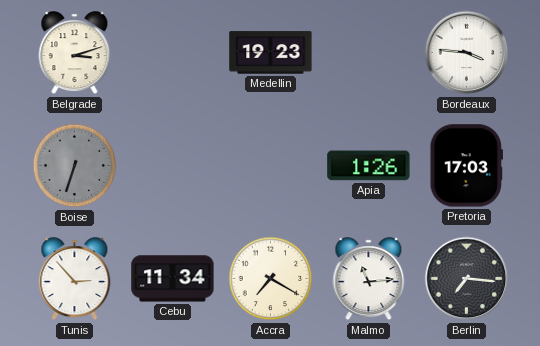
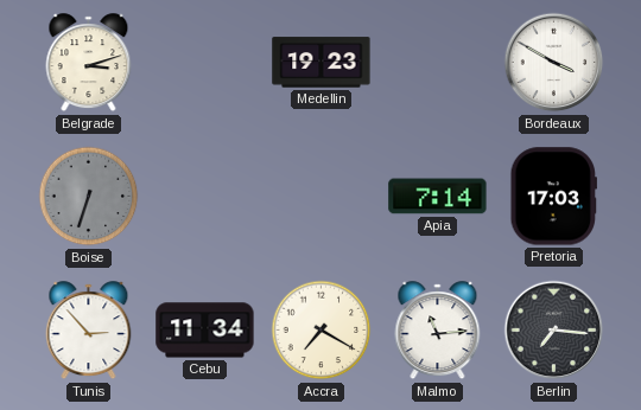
Bordeaux: 3:46 -> 3:50
Apia: 1:26 -> 7:14
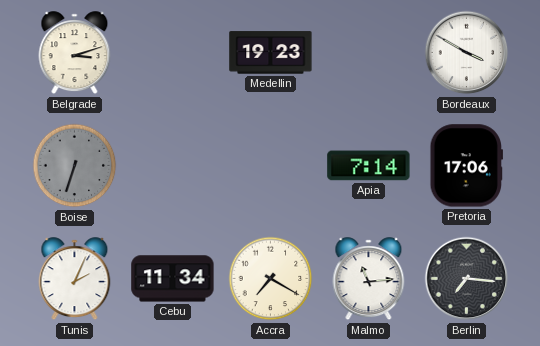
Pretoria: 17:03 -> 17:06
Tunis: 2:53 -> 2:04
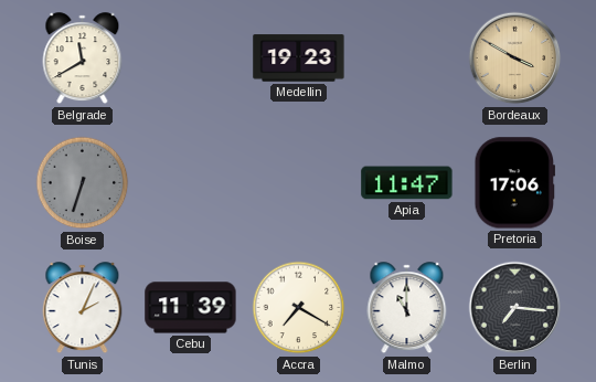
Belgrade: 3:12 -> 11:40
Bordeaux dial: white -> champagne
Apia: 7:14 -> 11:47
Cebu: 11:34 -> 11:39
Malmo: 11:14 -> 11:00
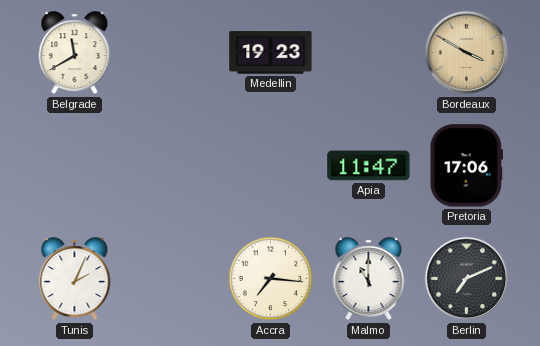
Boise: 6:33 -> none
Cebu: 11:39 -> none
Accra: 7:20 -> 7:16
Berlin: 7:16 -> 7:11
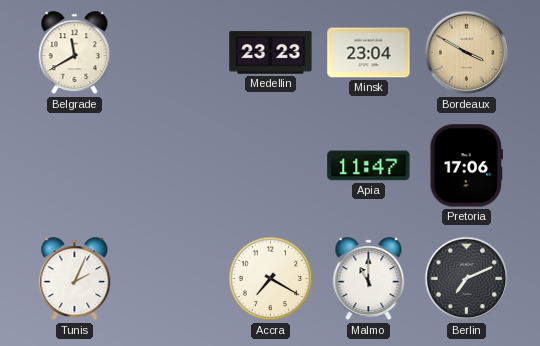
Medellin: 19:23 -> 23:23
Minsk: none -> 23:04
Accra: 7:16 -> 7:20
